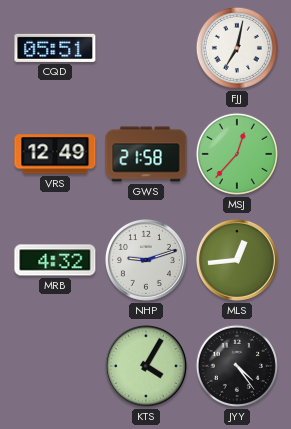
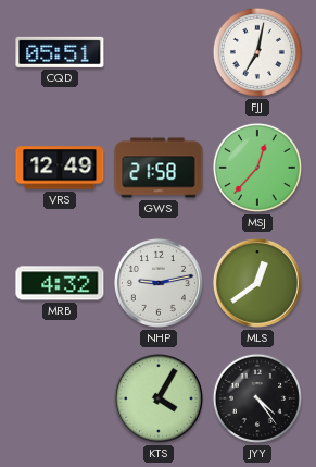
NHP: 9:12 -> 9:13
MLS: 12:44 -> 12:39
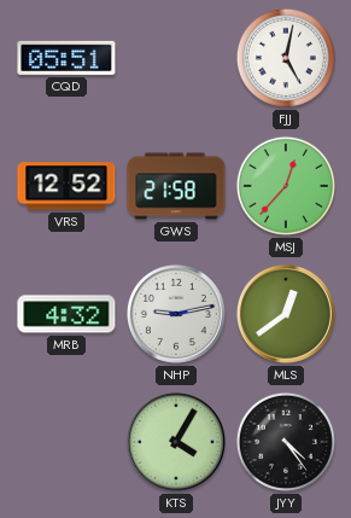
FJJ: 7:02 -> 5:02
VRS: 12:49 -> 12:52
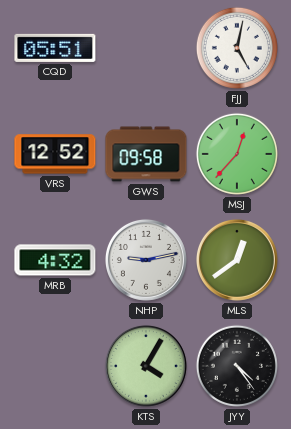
GWS: 21:58 -> 09:58
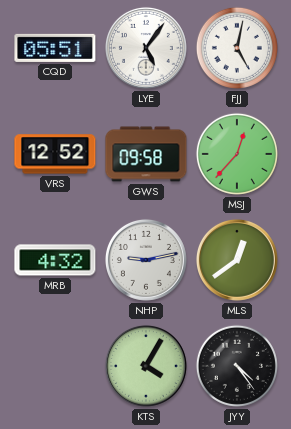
LYE: none -> 5:06
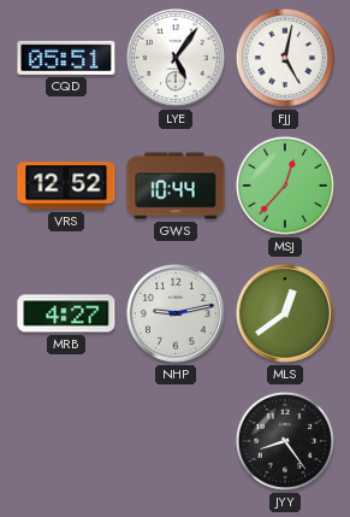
GWS: 09:58 -> 10:44
MRB: 4:32 -> 4:27
KTS: 4:05 -> none
JYY: 4:24 -> 8:24
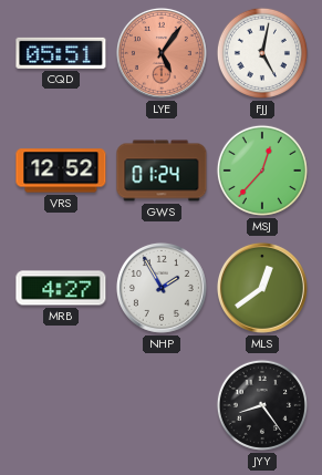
LYE dial: white -> salmon
GWS: 10:44 -> 01:24
NHP: 9:13 -> 1:55
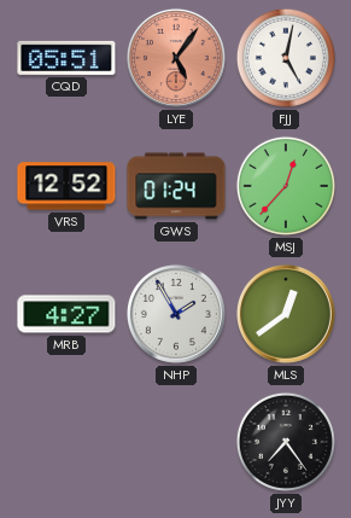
JYY: 8:24 -> 7:24
